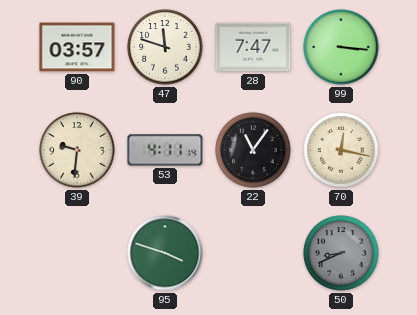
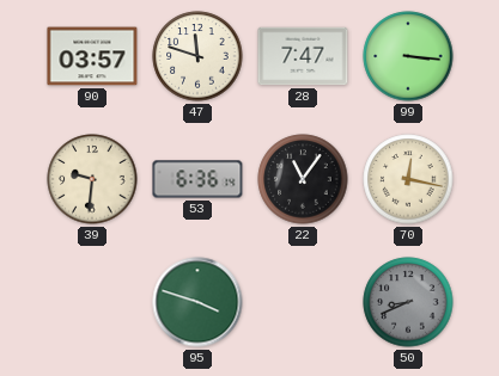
53: 4:11 -> 6:36
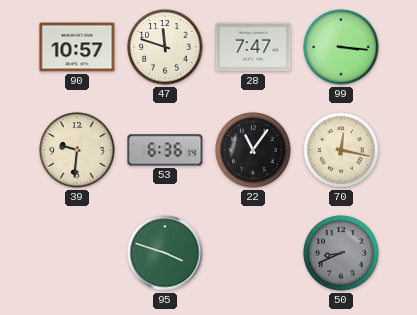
90: 03:57 -> 10:57
